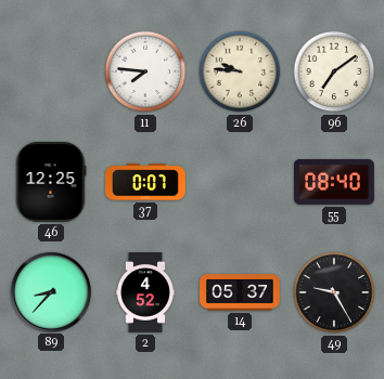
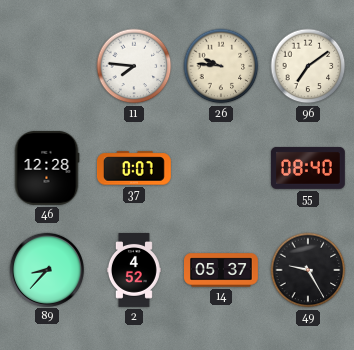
46: 12:25 -> 12:28
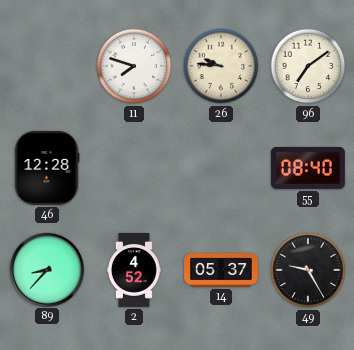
11: 7:46 -> 7:48
37: 0:07 -> none
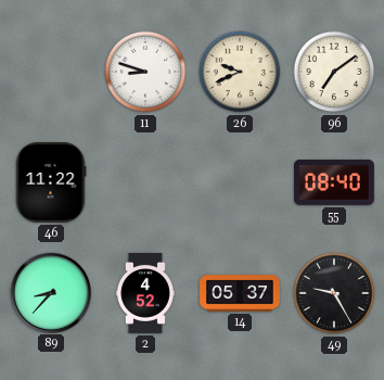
11: 7:48 -> 8:48
26: 9:46 -> 9:41
46: 12:28 -> 11:22
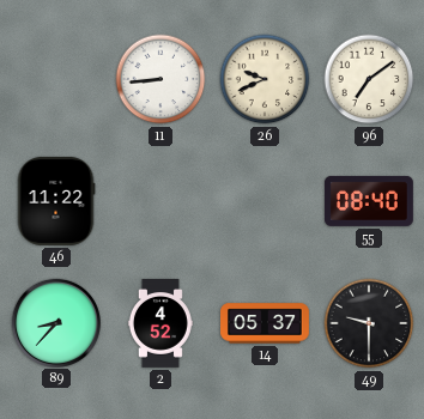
11: 8:48 -> 8:44
49: 9:25 -> 9:30
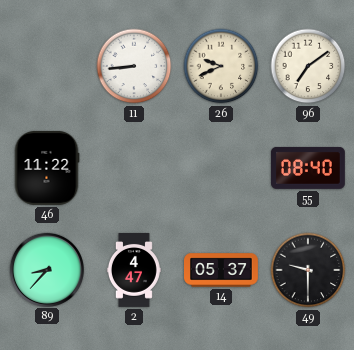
2: 4:52 -> 4:47
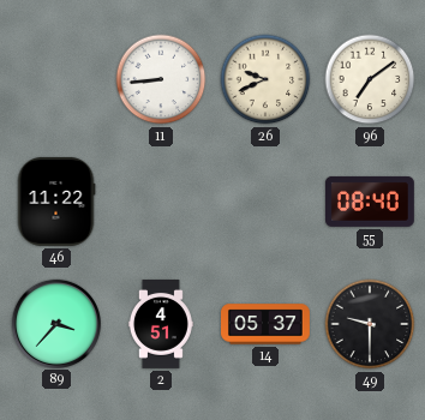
89: 8:37 -> 3:37
2: 4:47 -> 4:51
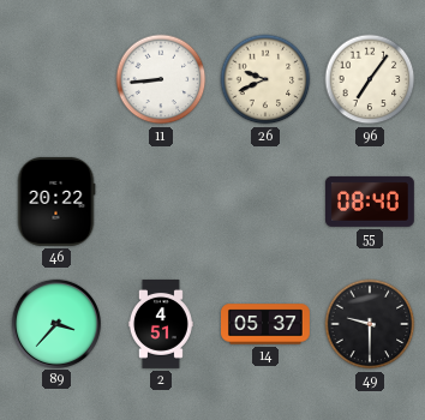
96: 7:09 -> 7:06
46: 11:22 -> 20:22
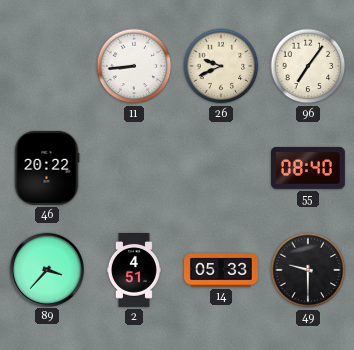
14: 05:37 -> 05:33
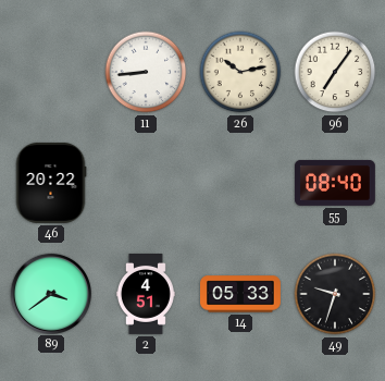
26: 9:41 -> 10:13
89: 3:37 -> 3:39
49: 9:30 -> 9:33
